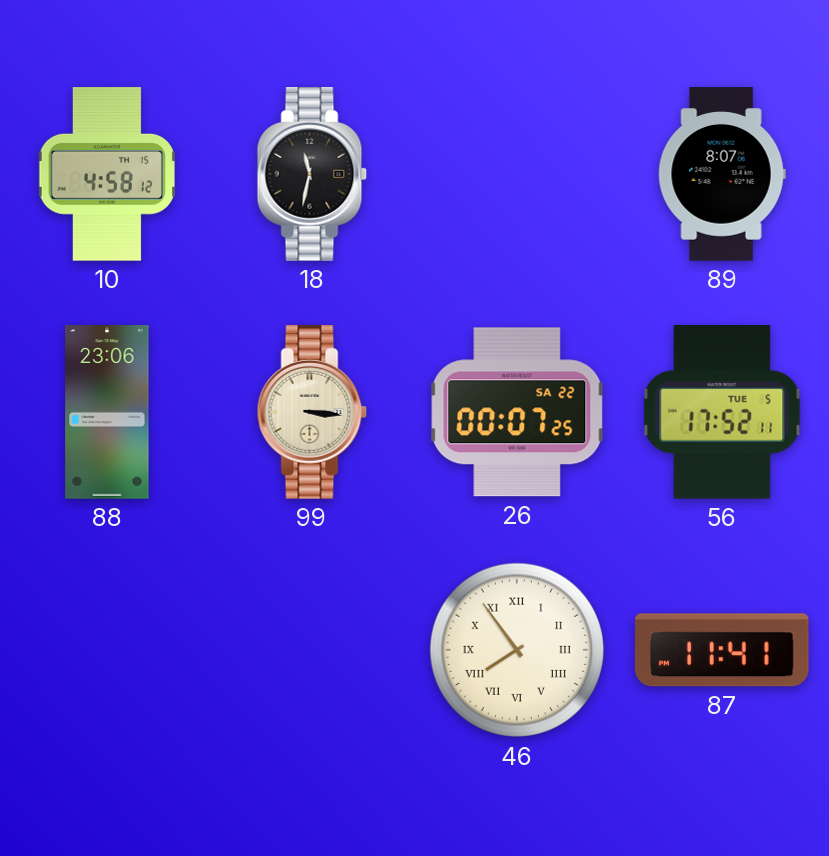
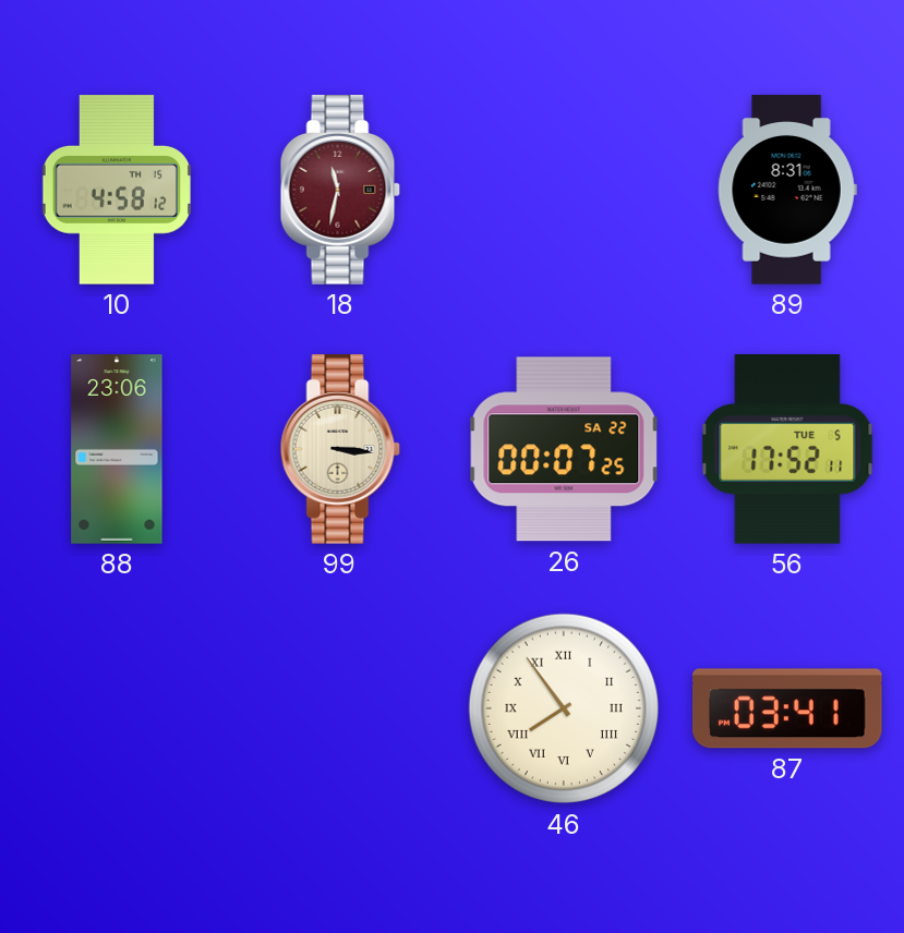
18 dial: black -> burgundy
89: 8:07 -> 8:31
87: 11:41 -> 03:41
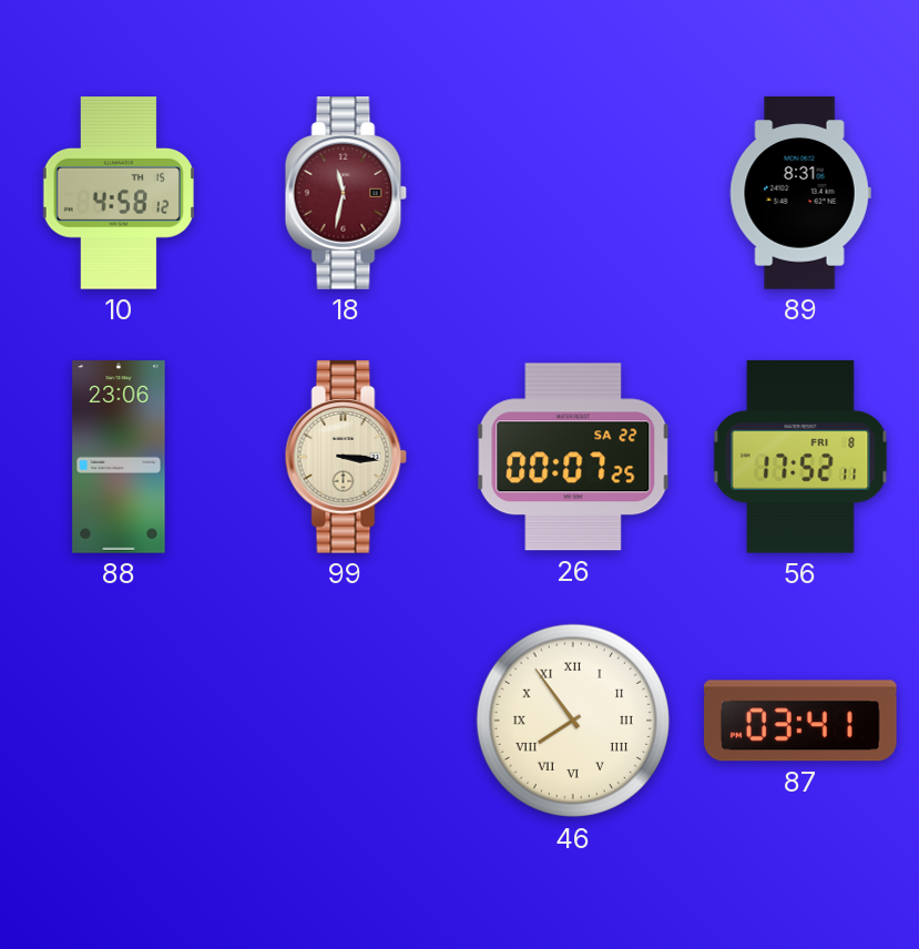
56 date: TUE 5 -> FRI 8
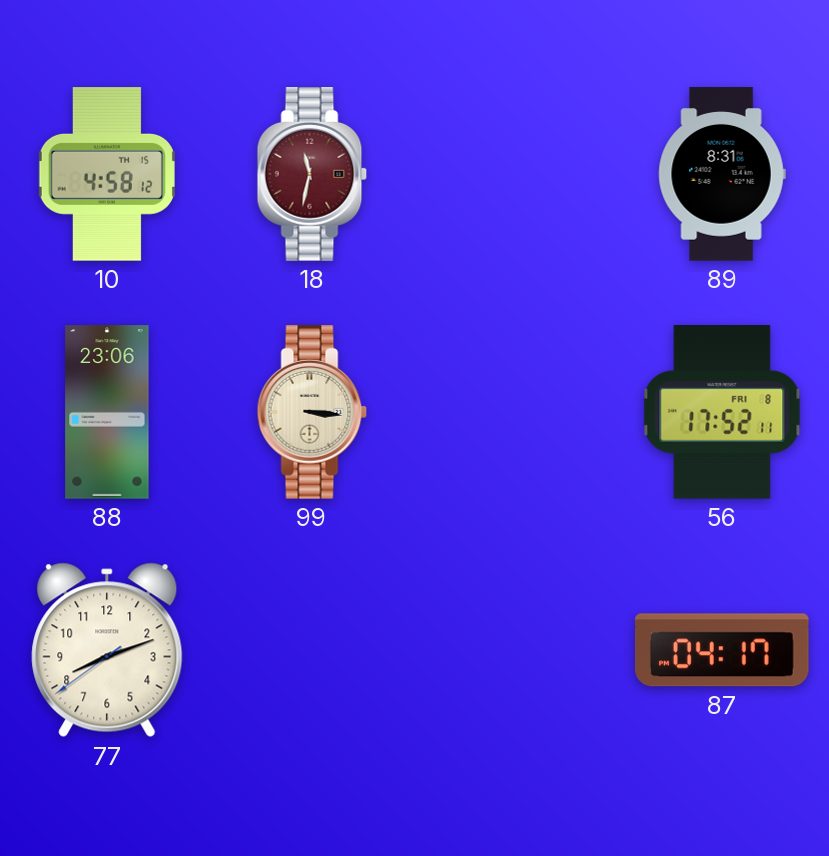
26: 00:07 -> none
77: none -> 8:11
46: 7:54 -> none
87: 03:41 -> 04:17
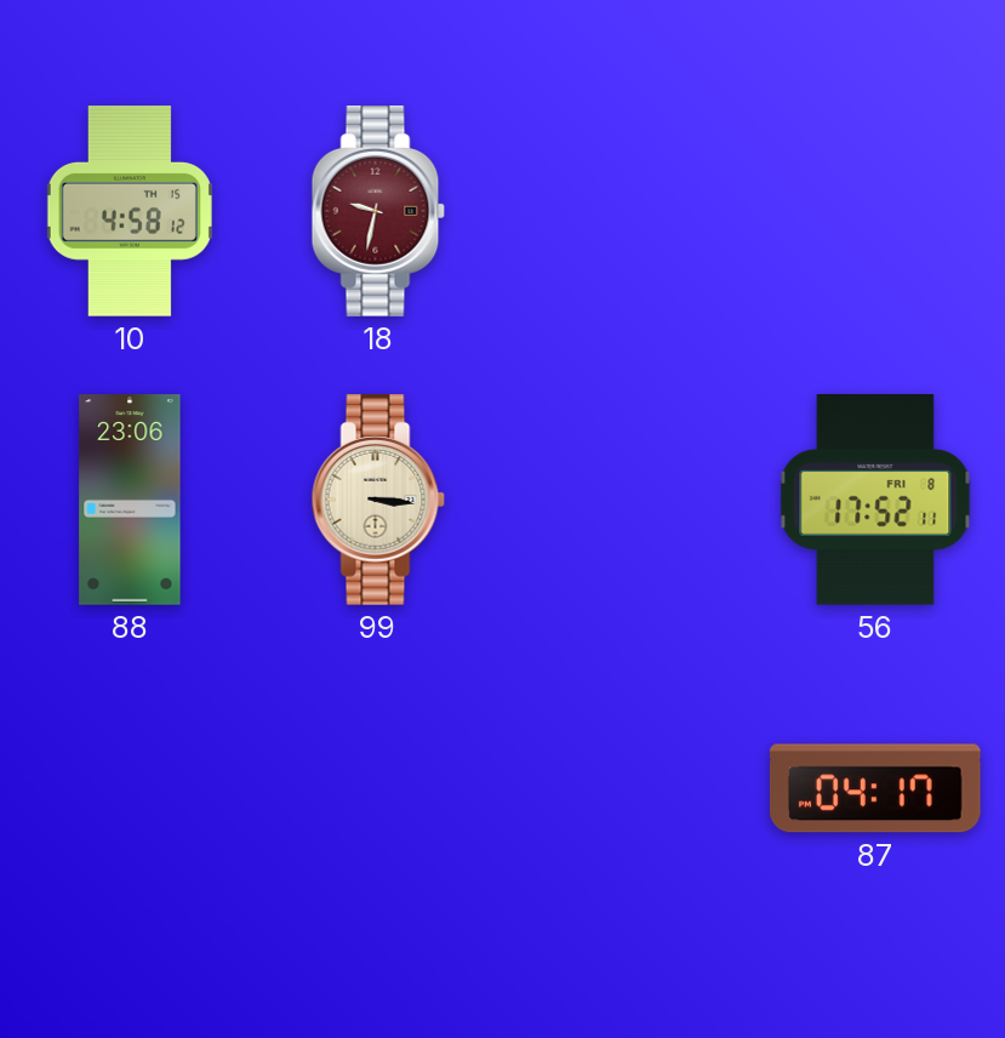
18: 11:32 -> 9:32
89: 8:31 -> none
77: 8:11 -> none
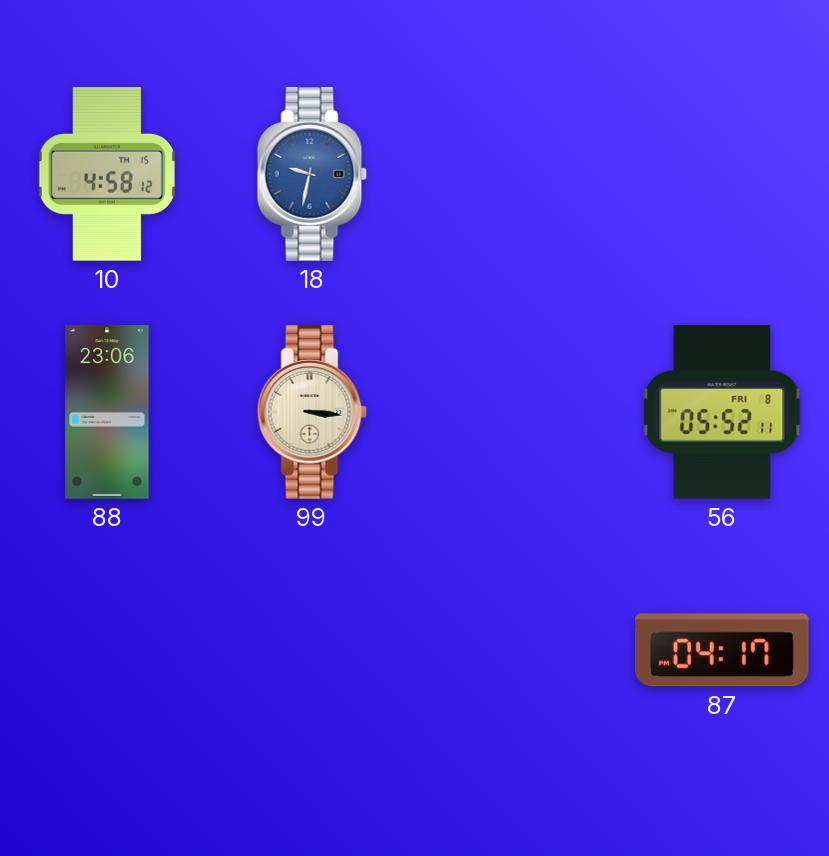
18 dial: burgundy -> blue
56: 17:52 -> 05:52
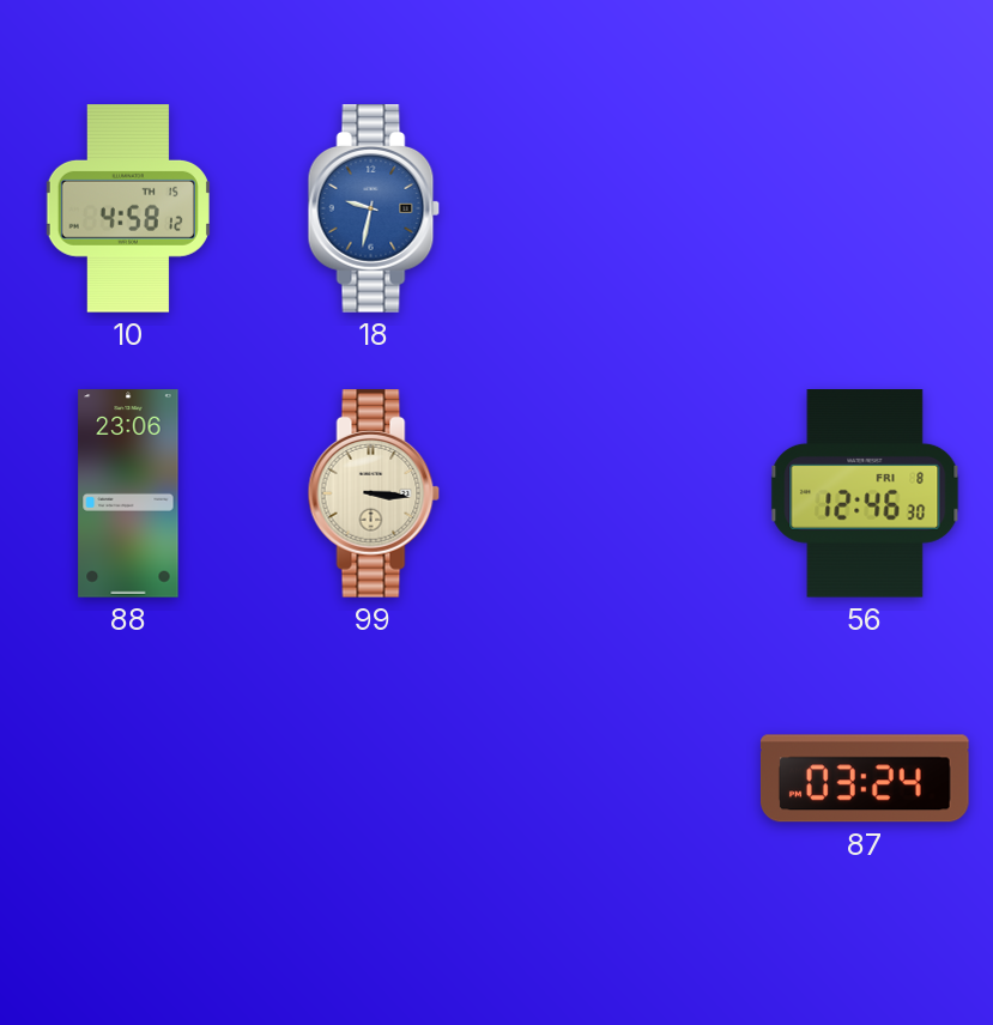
56: 05:52 -> 12:46
87: 04:17 -> 03:24
